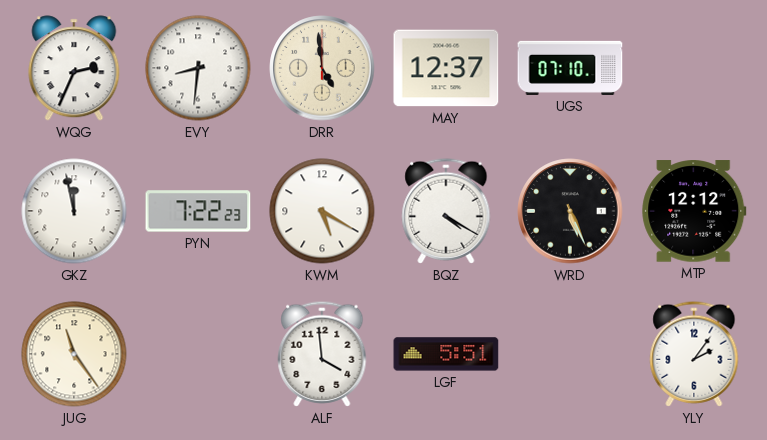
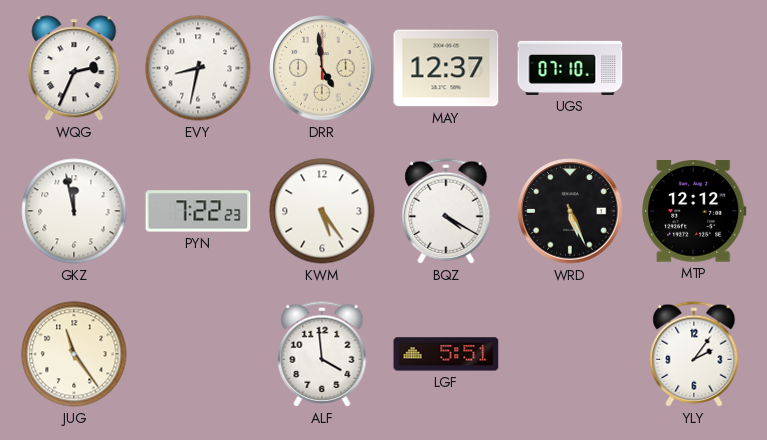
EVY: 8:31 -> 8:32
KWM: 5:20 -> 5:24
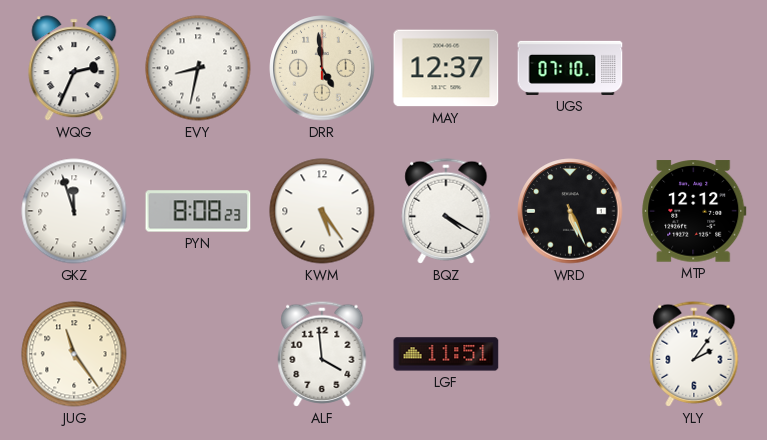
GKZ: 11:58 -> 11:57
PYN: 7:22 -> 8:08
LGF: 5:51 -> 11:51
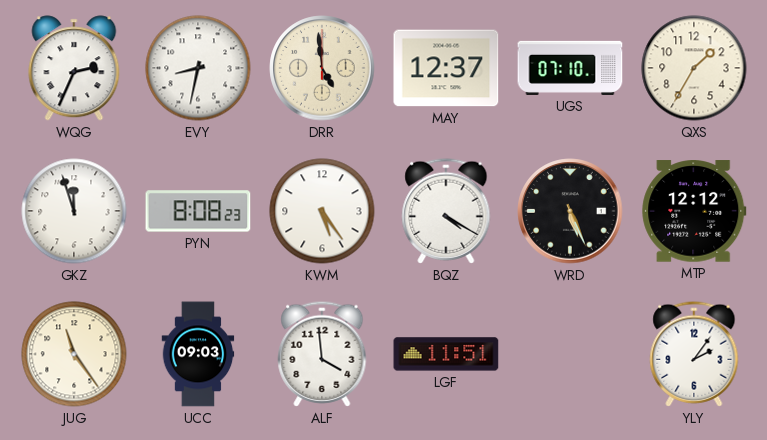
QXS: none -> 1:35
UCC: none -> 09:03
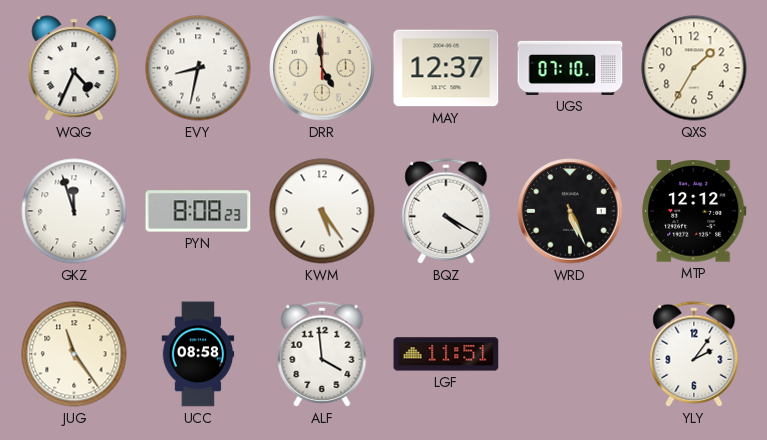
WQG: 2:34 -> 4:34
UCC: 09:03 -> 08:58
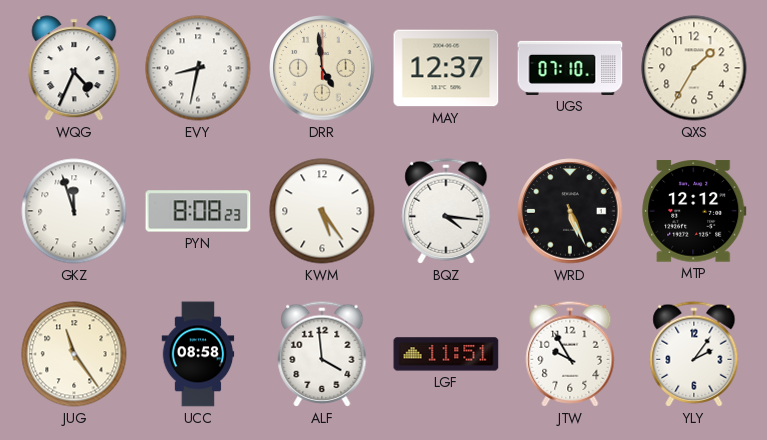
BQZ: 4:20 -> 4:16
JTW: none -> 9:55
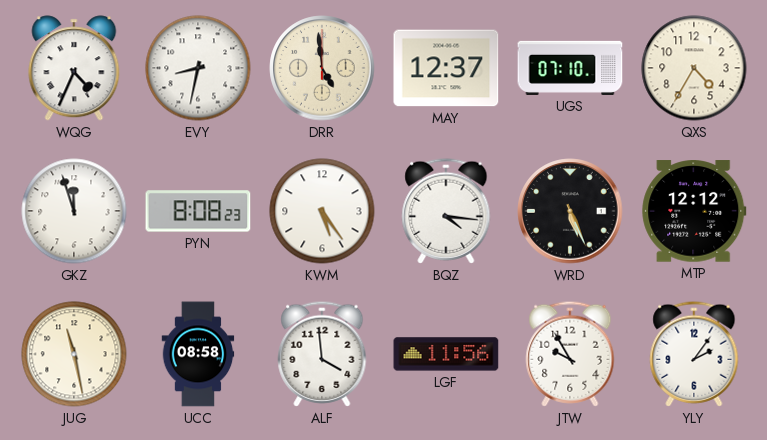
QXS: 1:35 -> 4:35
JUG: 11:24 -> 11:28
LGF: 11:51 -> 11:56
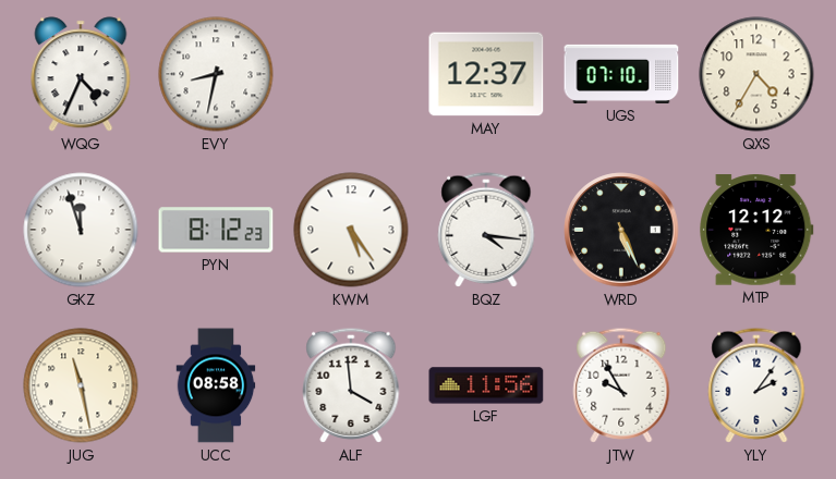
DRR: 4:59 -> none
PYN: 8:08 -> 8:12
